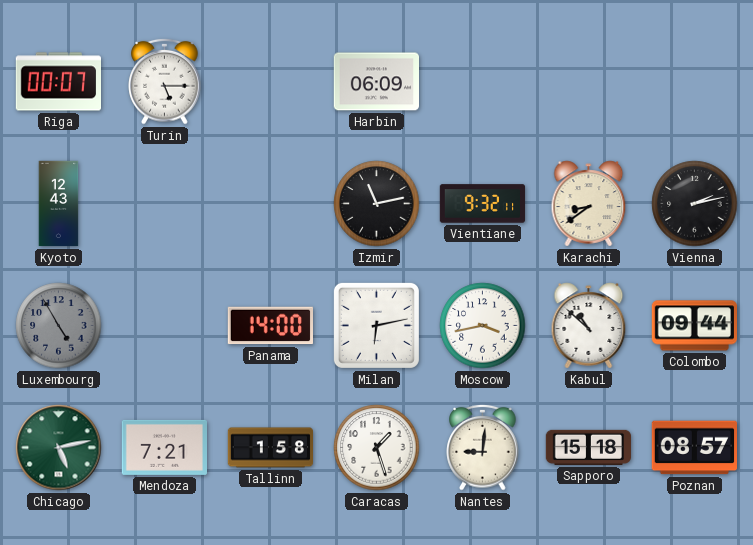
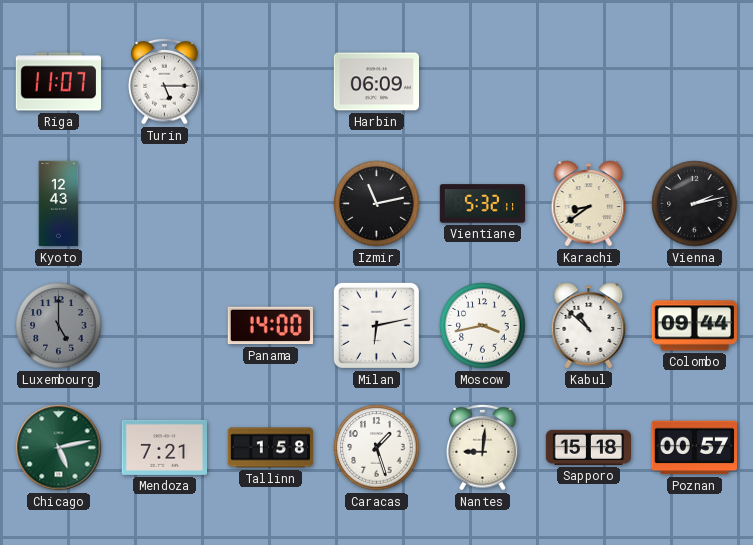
Riga: 00:07 -> 11:07
Vientiane: 9:32 -> 5:32
Luxembourg: 4:55 -> 5:00
Poznan: 08:57 -> 00:57
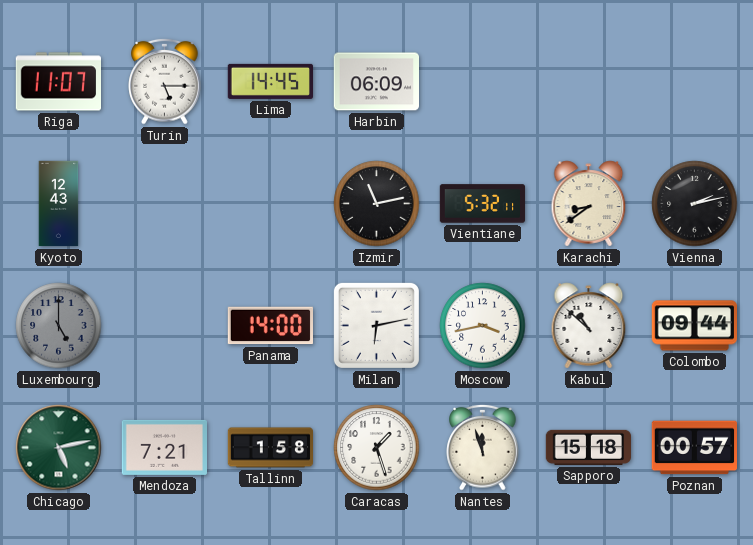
Lima: none -> 14:45
Nantes: 9:01 -> 11:57
